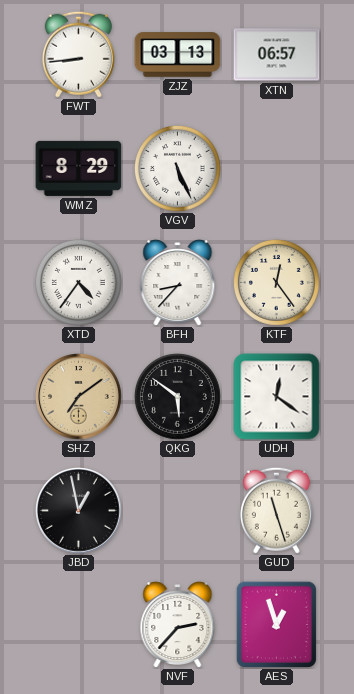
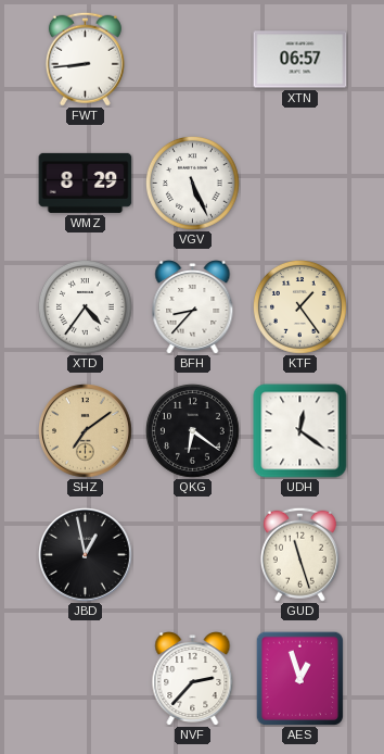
ZJZ: 03:13 -> none
KTF: 12:24 -> 1:24
QKG: 5:51 -> 6:21
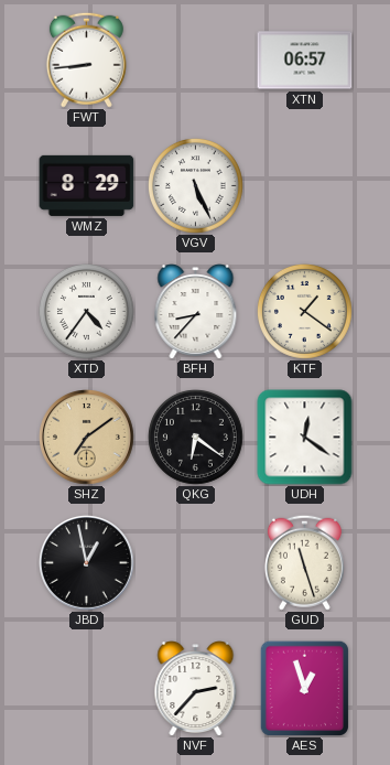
KTF: 1:24 -> 1:21
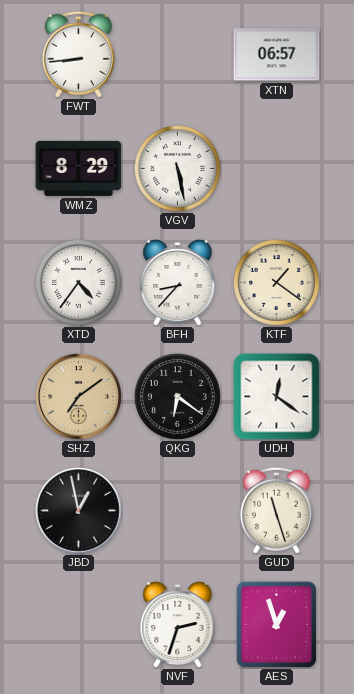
VGV: 5:26 -> 5:28
NVF: 2:37 -> 2:33
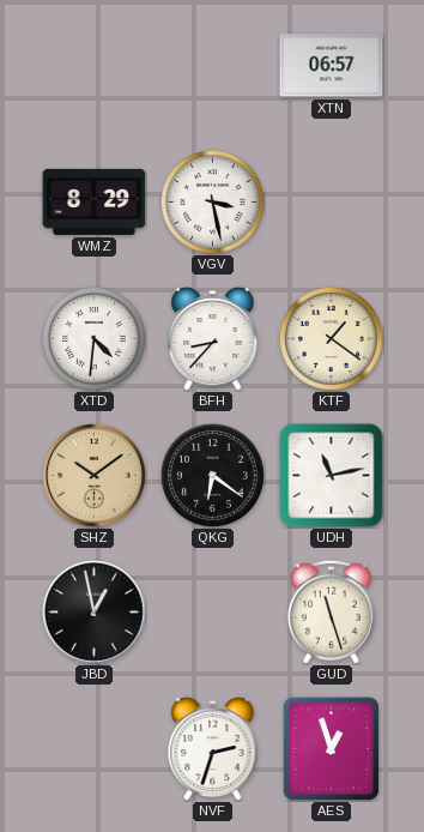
FWT: 8:44 -> none
VGV: 5:28 -> 3:28
XTD: 4:36 -> 4:31
SHZ: 7:09 -> 10:09
UDH: 12:21 -> 11:13
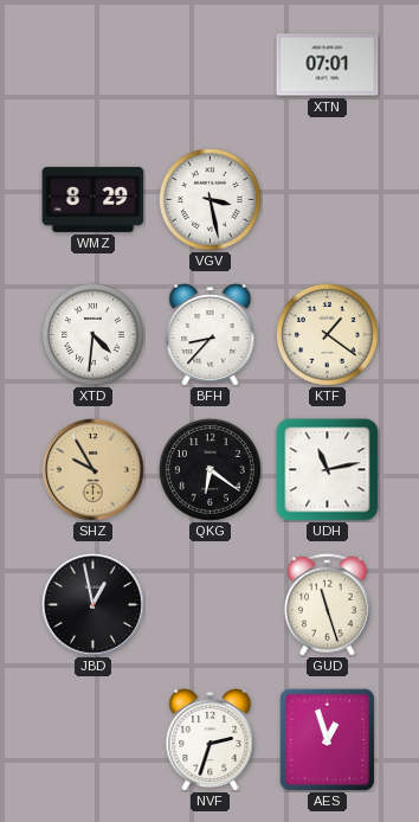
XTN: 06:57 -> 07:01
SHZ: 10:09 -> 9:55
